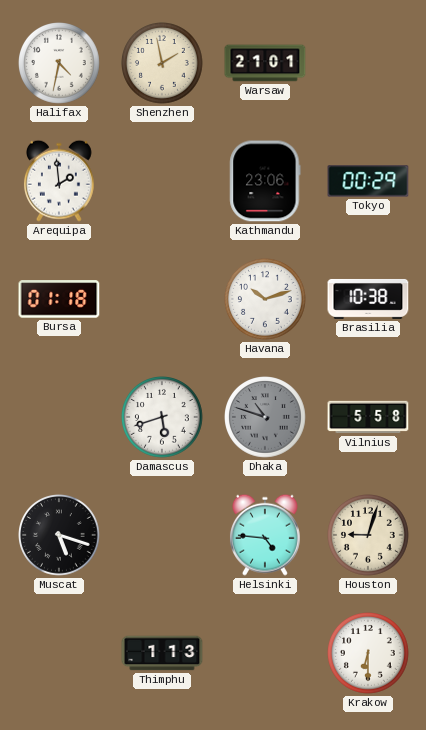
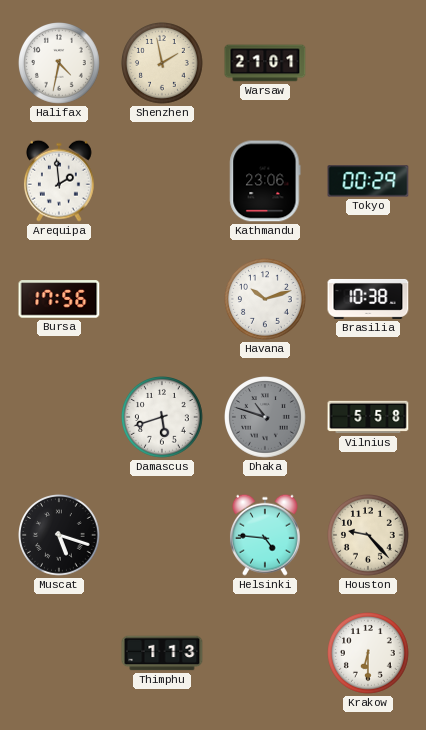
Bursa: 01:18 -> 17:56
Houston: 9:03 -> 9:23
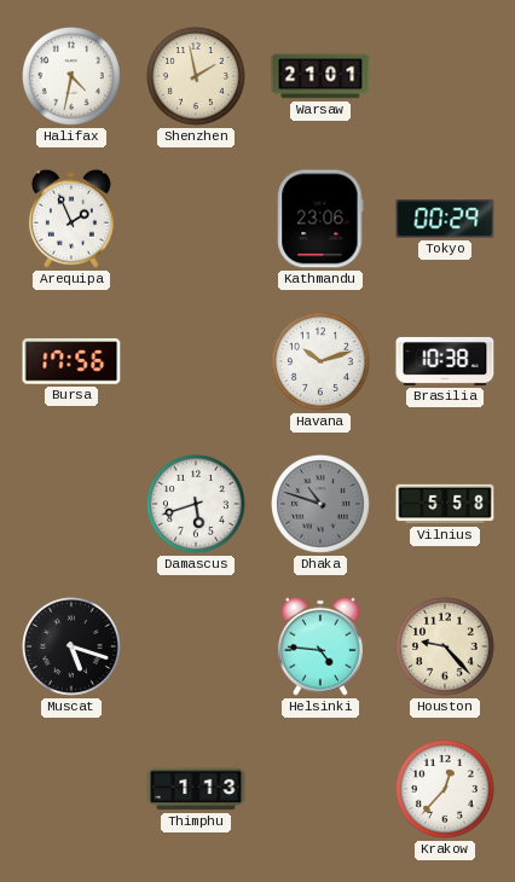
Arequipa: 1:59 -> 1:56
Krakow: 6:30 -> 12:37
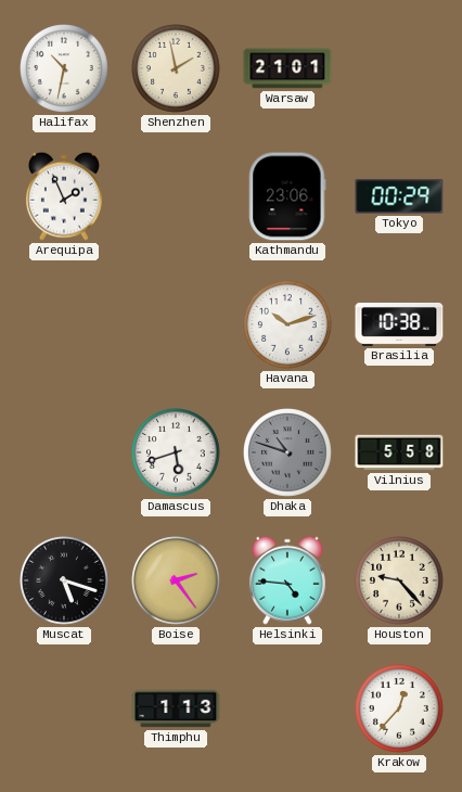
Halifax: 4:32 -> 10:32
Bursa: 17:56 -> none
Boise: none -> 2:24
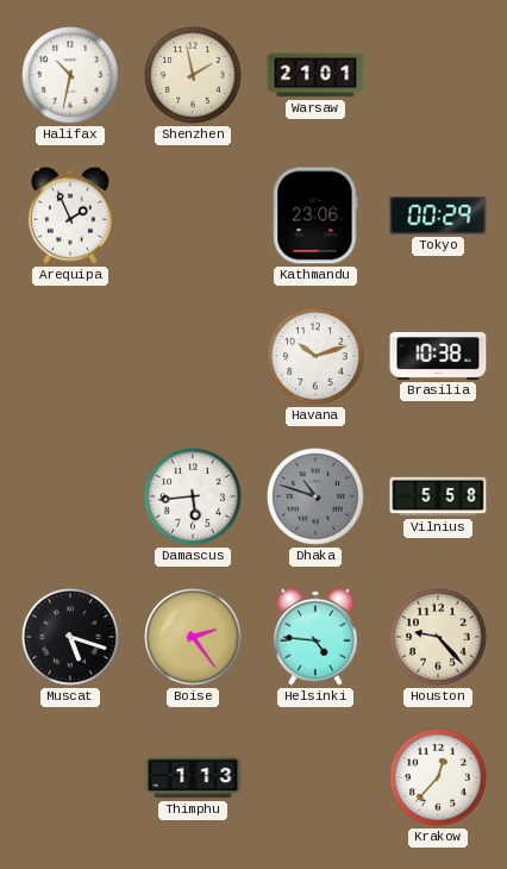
Damascus: 5:42 -> 5:44
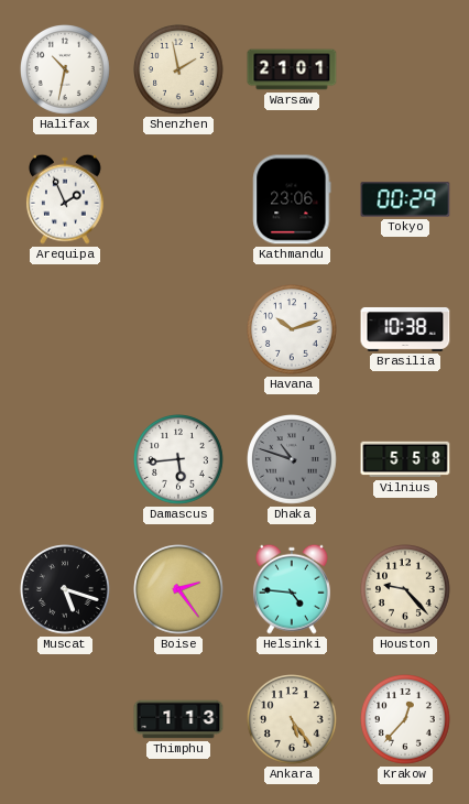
Ankara: none -> 5:24
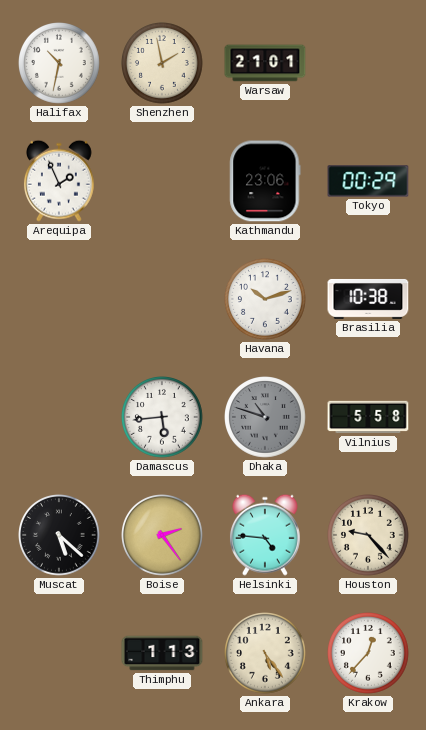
Muscat: 5:18 -> 5:22
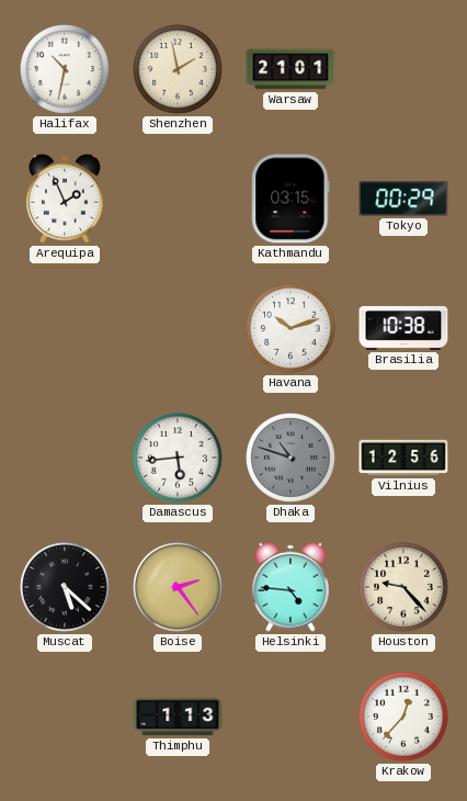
Kathmandu: 23:06 -> 03:15
Vilnius: 5:58 -> 12:56
Ankara: 5:24 -> none
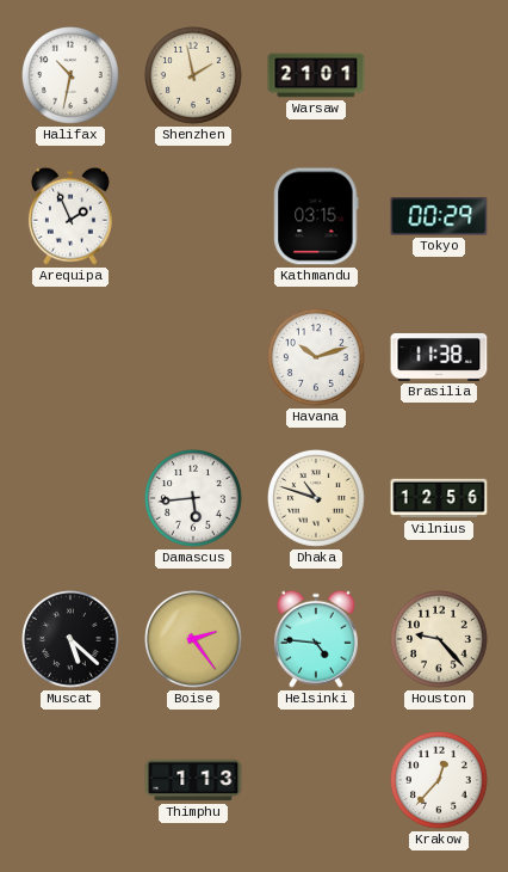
Brasilia: 10:38 -> 11:38
Dhaka dial: grey -> cream
